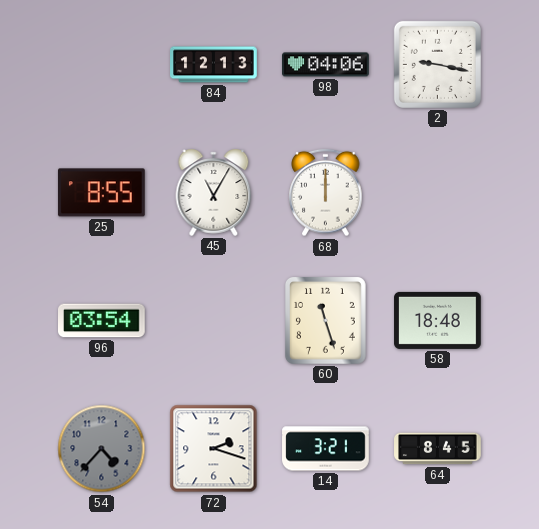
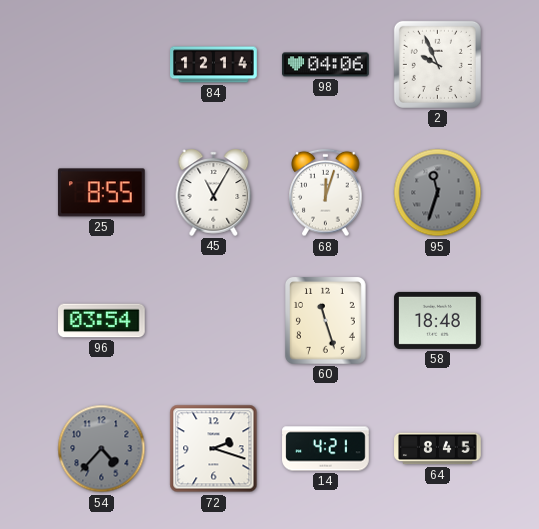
84: 12:13 -> 12:14
2: 9:17 -> 9:56
68: 12:00 -> 12:03
95: none -> 11:33
14: 3:21 -> 4:21
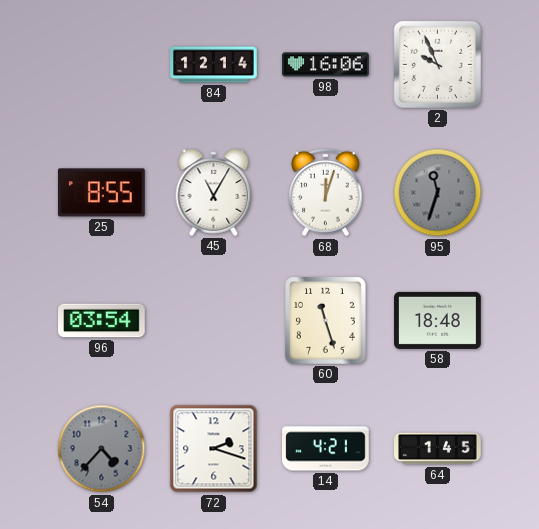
98: 04:06 -> 16:06
64: 8:45 -> 1:45
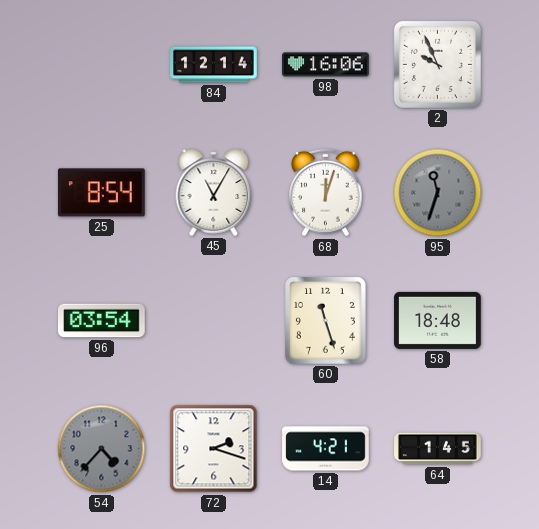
25: 8:55 -> 8:54
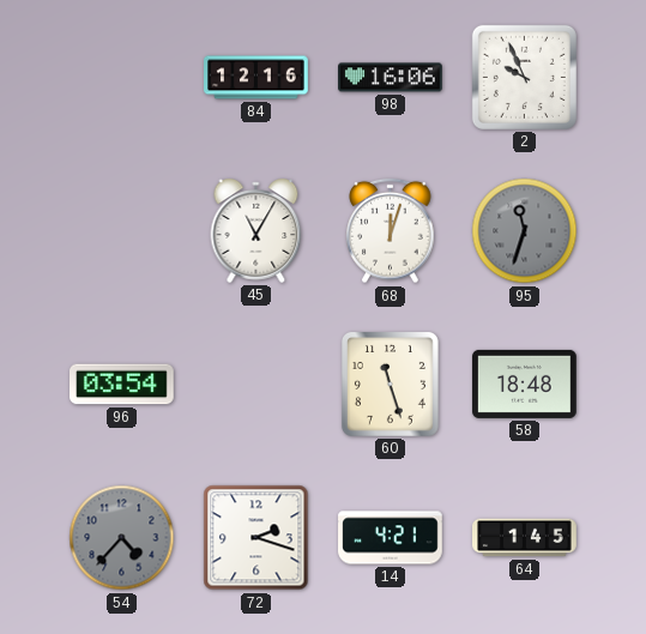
84: 12:14 -> 12:16
25: 8:54 -> none
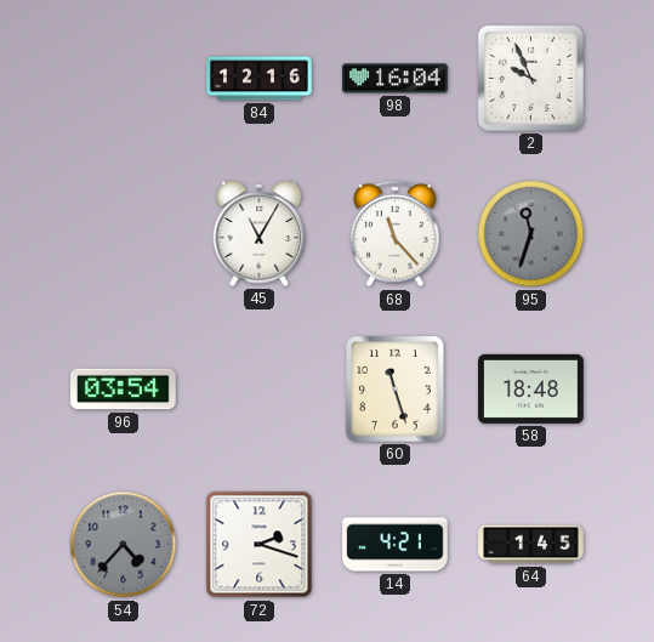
98: 16:06 -> 16:04
68: 12:03 -> 11:23
